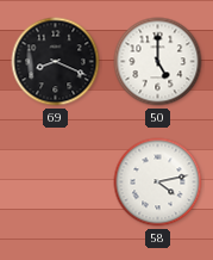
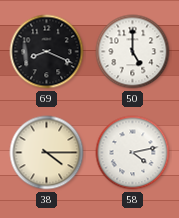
38: none -> 4:15
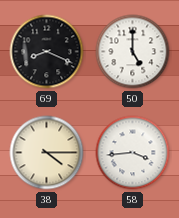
58: 4:13 -> 3:44
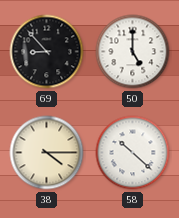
69: 8:19 -> 8:53
58: 3:44 -> 10:22
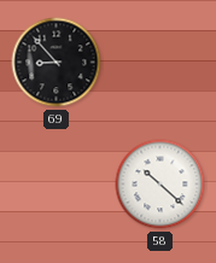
50: 5:00 -> none
38: 4:15 -> none
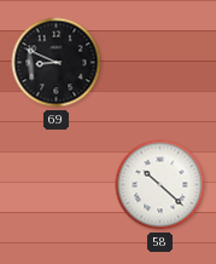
69: 8:53 -> 8:49
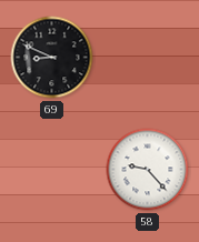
58: 10:22 -> 9:23
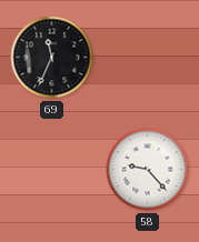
69: 8:49 -> 11:34
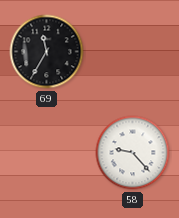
69: 11:34 -> 11:35
